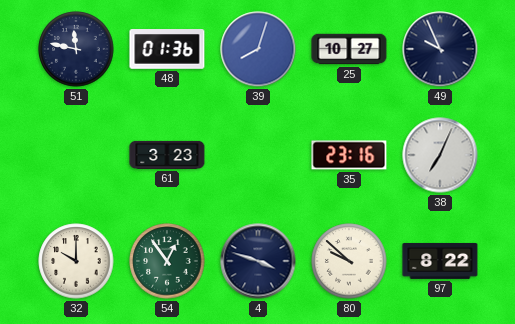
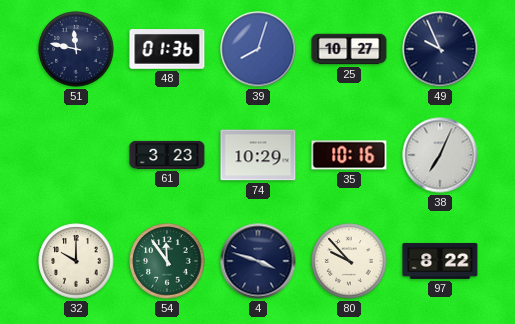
74: none -> 10:29
35: 23:16 -> 10:16
54: 12:54 -> 11:54
80: 9:52 -> 9:53
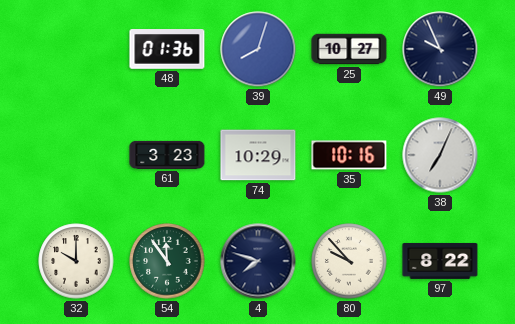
51: 11:47 -> none
4: 3:48 -> 7:48
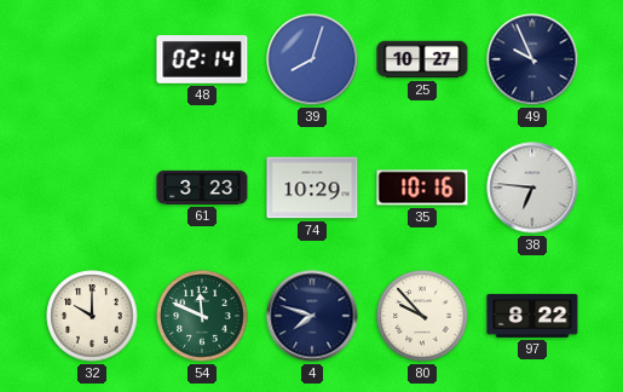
48: 01:36 -> 02:14
38: 7:04 -> 6:46
54: 11:54 -> 11:49
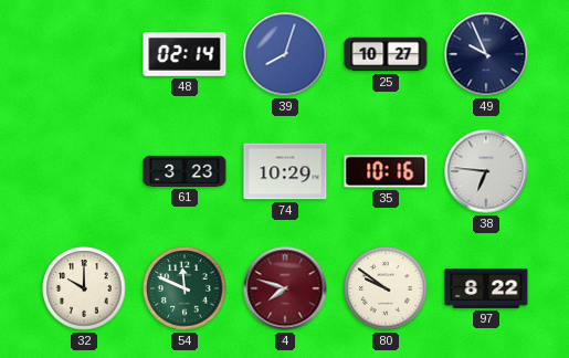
4 dial: navy -> burgundy
80: 9:53 -> 9:51
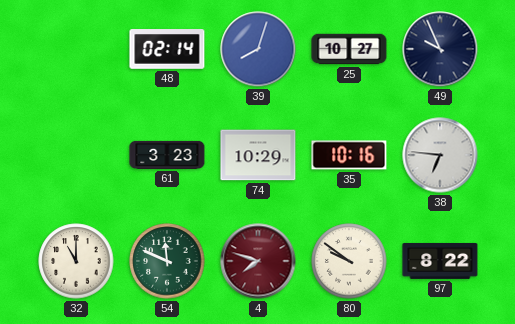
32: 10:00 -> 11:00
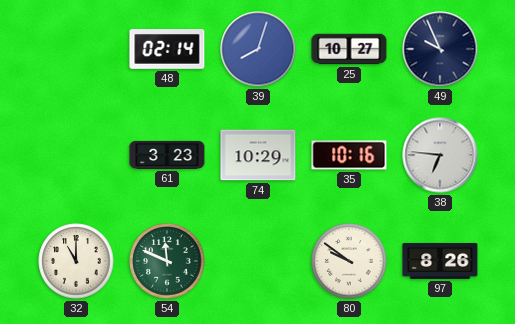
4: 7:48 -> none
97: 8:22 -> 8:26
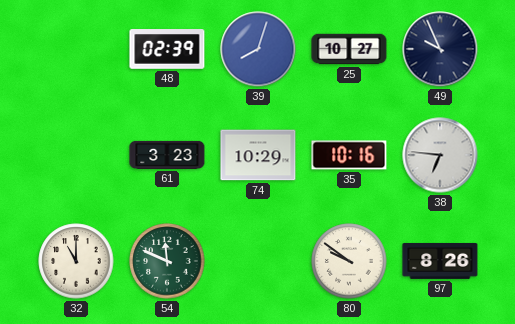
48: 02:14 -> 02:39
